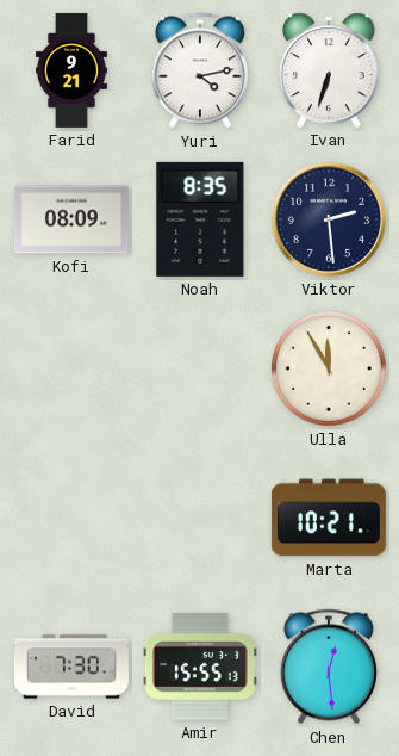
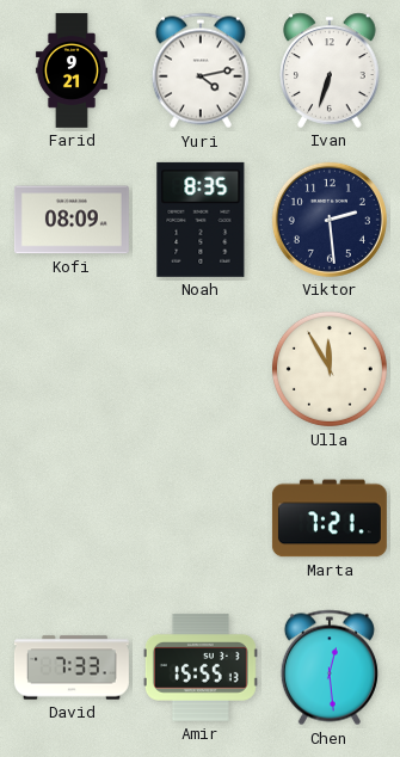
Marta: 10:21 -> 7:21
David: 7:30 -> 7:33
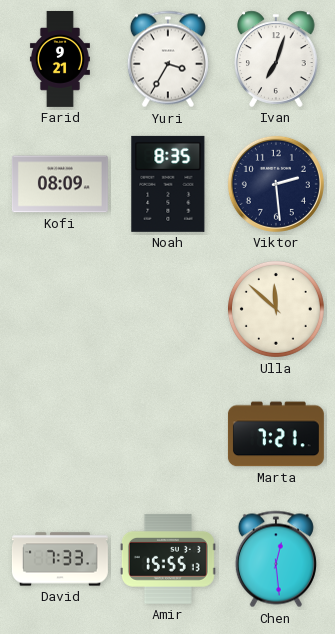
Yuri: 4:13 -> 3:35
Ivan: 6:33 -> 7:03
Ulla: 11:55 -> 11:52
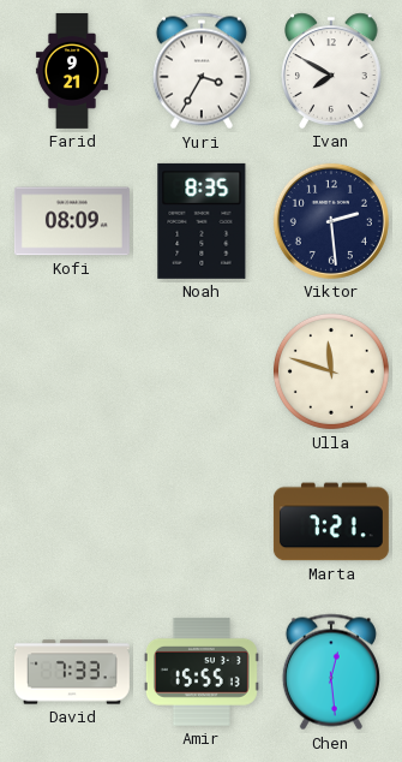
Ivan: 7:03 -> 7:50
Ulla: 11:52 -> 11:48
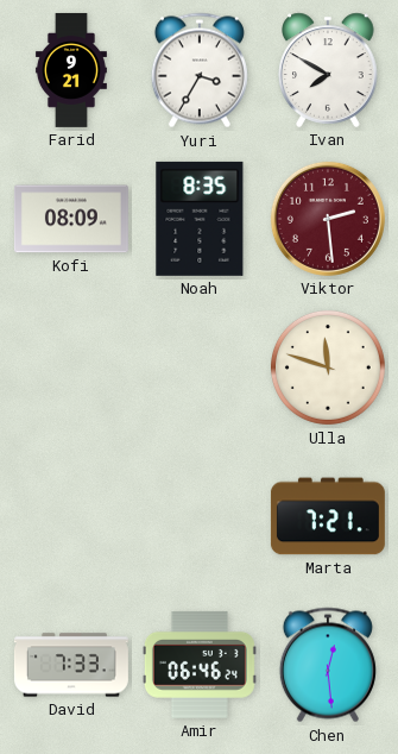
Viktor dial: navy -> burgundy
Amir: 15:55 -> 06:46
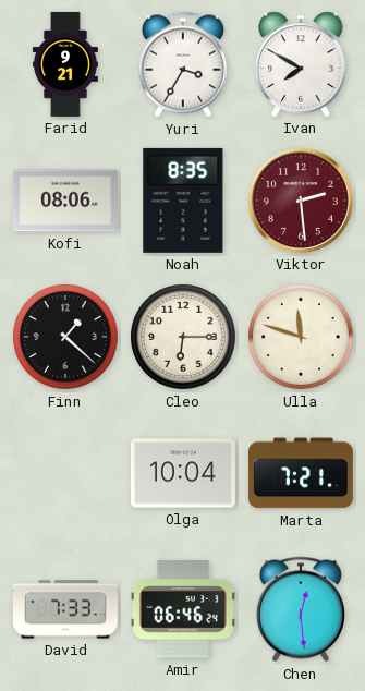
Kofi: 08:09 -> 08:06
Finn: none -> 1:22
Cleo: none -> 6:15
Olga: none -> 10:04
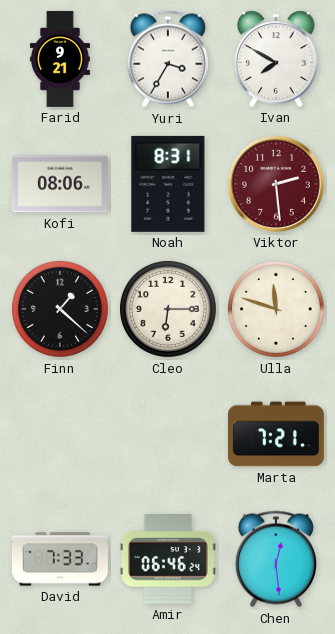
Noah: 8:35 -> 8:31
Olga: 10:04 -> none
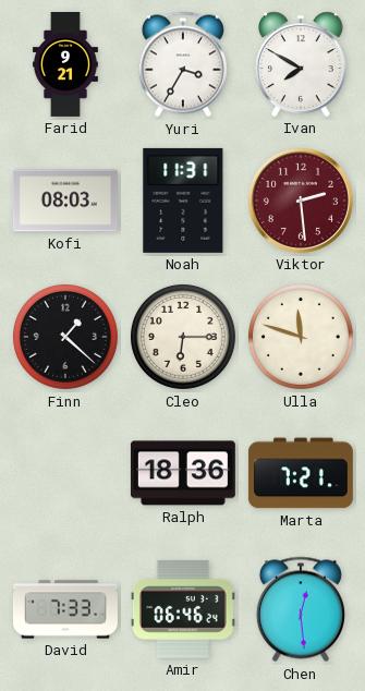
Kofi: 08:06 -> 08:03
Noah: 8:31 -> 11:31
Ralph: none -> 18:36
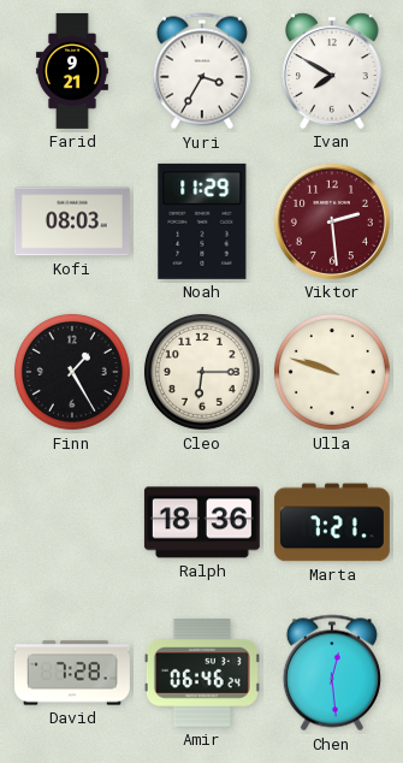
Noah: 11:31 -> 11:29
Finn: 1:22 -> 1:25
Ulla: 11:48 -> 9:48
David: 7:33 -> 7:28
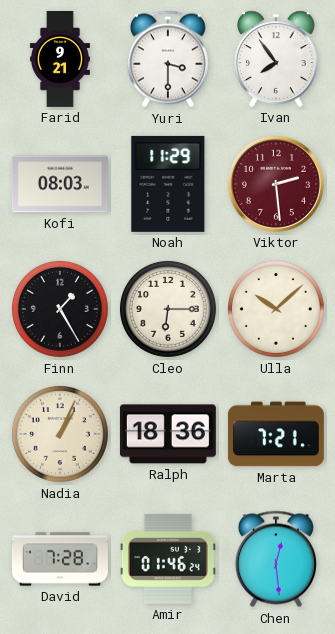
Yuri: 3:35 -> 3:30
Ivan: 7:50 -> 7:54
Ulla: 9:48 -> 10:08
Nadia: none -> 1:04
Amir: 06:46 -> 01:46
